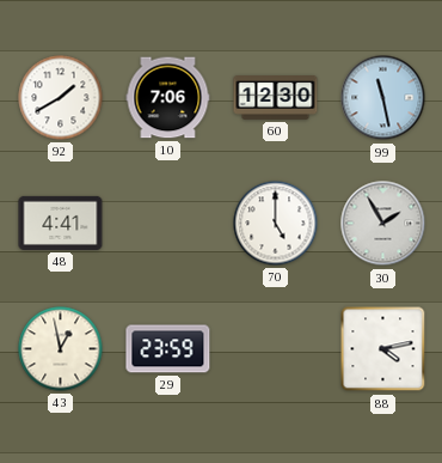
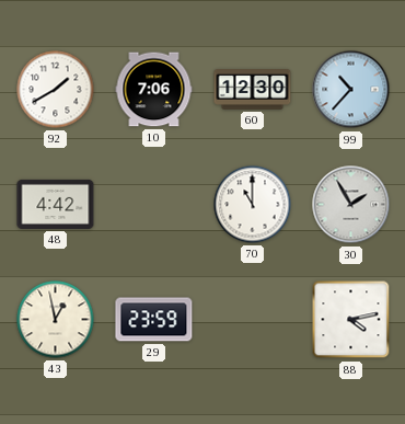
99: 11:28 -> 10:37
48: 4:41 -> 4:42
70: 5:00 -> 11:00
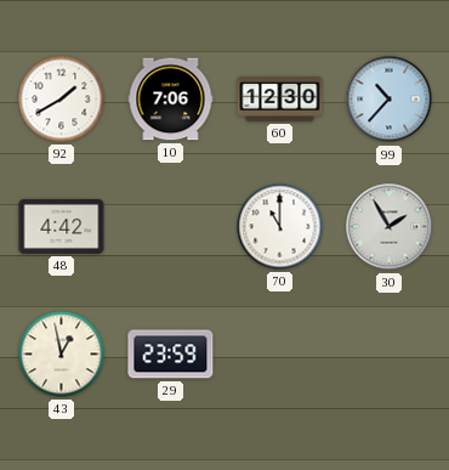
88: 4:13 -> none
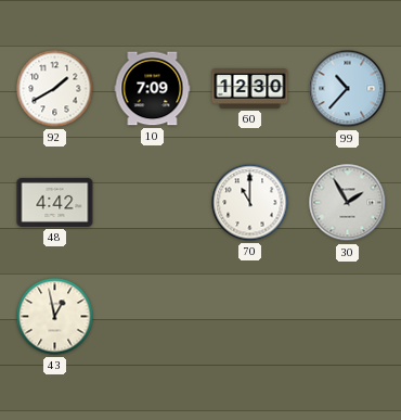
10: 7:06 -> 7:09
29: 23:59 -> none
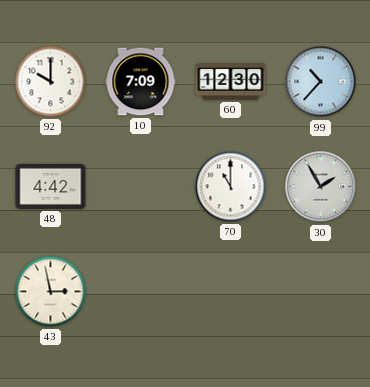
92: 1:40 -> 10:00
43: 12:58 -> 2:58
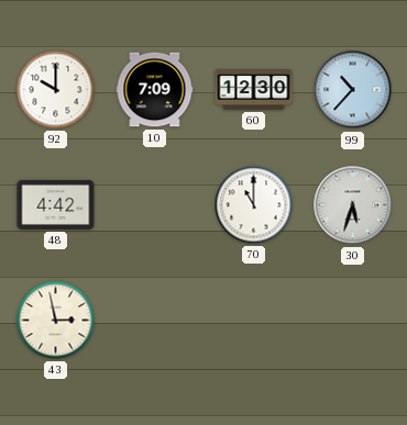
30: 1:55 -> 5:33
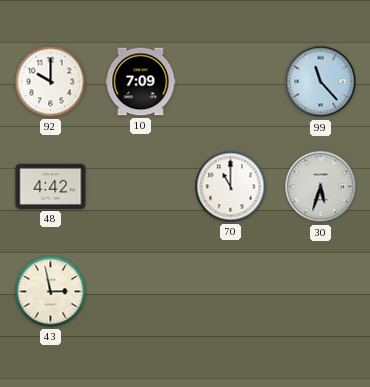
60: 12:30 -> none
99: 10:37 -> 11:23
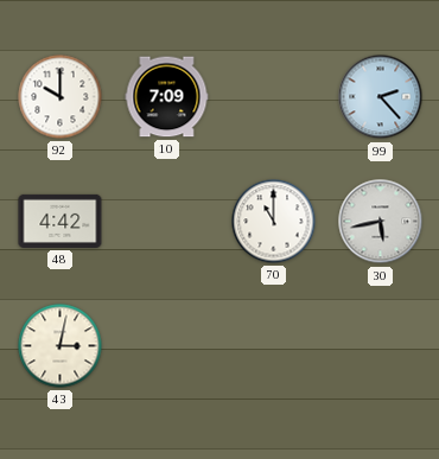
99: 11:23 -> 2:23
30: 5:33 -> 5:43
43: 2:58 -> 3:02
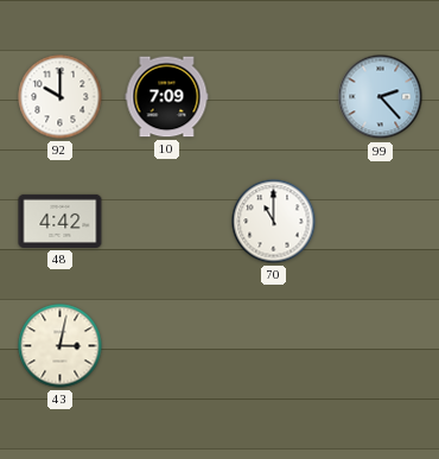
30: 5:43 -> none
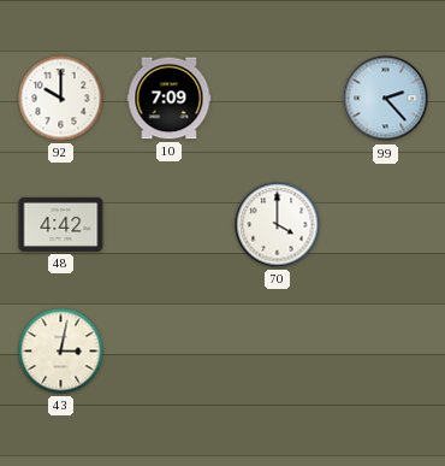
70: 11:00 -> 4:00
